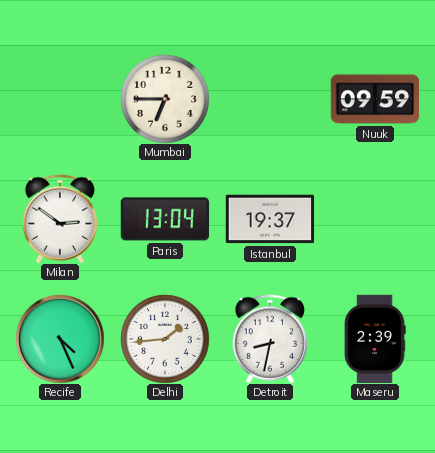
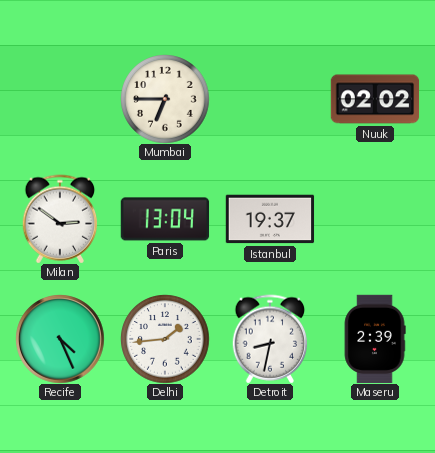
Nuuk: 09:59 -> 02:02
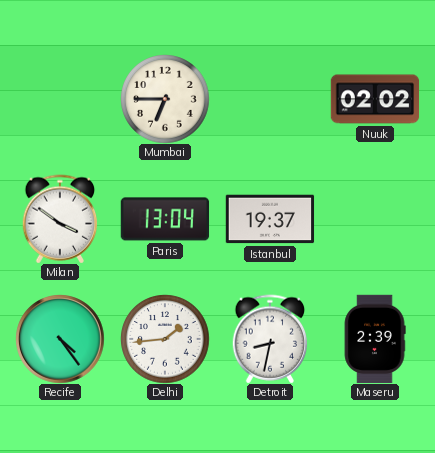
Milan: 2:51 -> 3:51
Recife: 4:26 -> 4:24
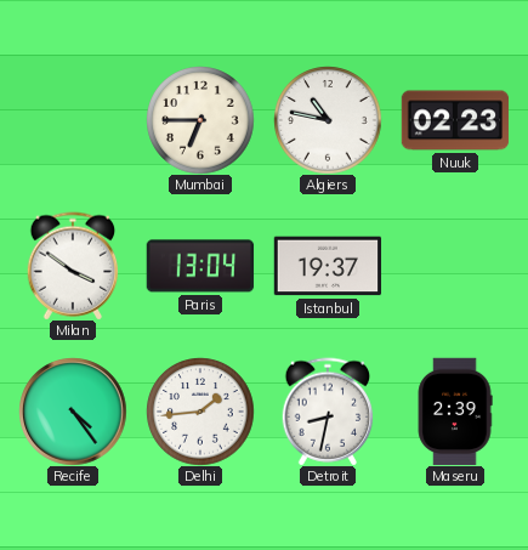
Algiers: none -> 10:47
Nuuk: 02:02 -> 02:23
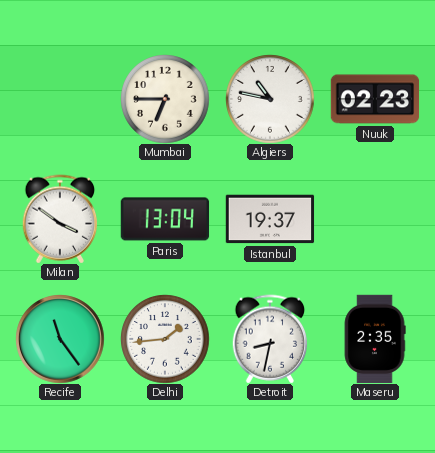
Recife: 4:24 -> 11:24
Maseru: 2:39 -> 2:35
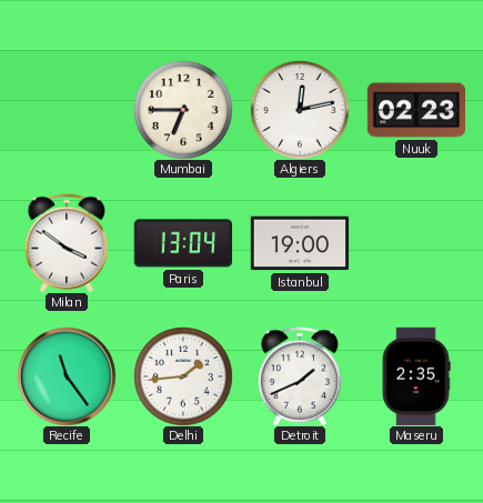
Algiers: 10:47 -> 12:13
Istanbul: 19:37 -> 19:00
Detroit: 8:32 -> 1:41
